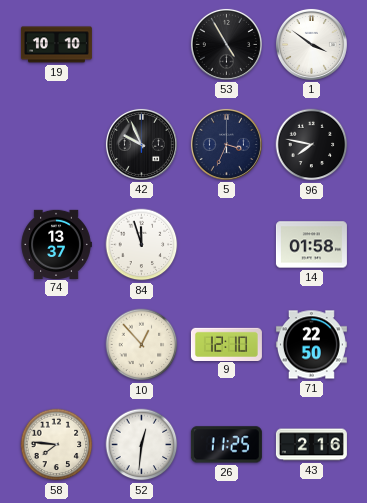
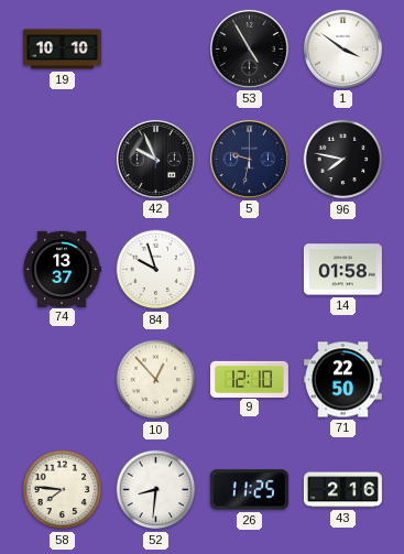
5: 3:34 -> 9:32
84: 11:57 -> 9:57
52: 12:31 -> 8:31
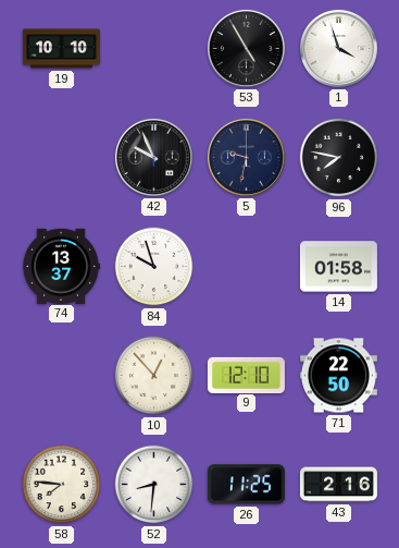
1: 3:51 -> 3:57
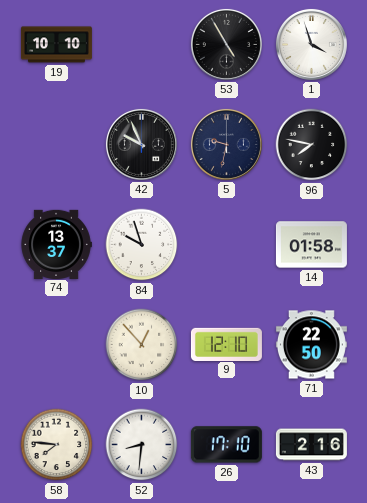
26: 11:25 -> 17:10
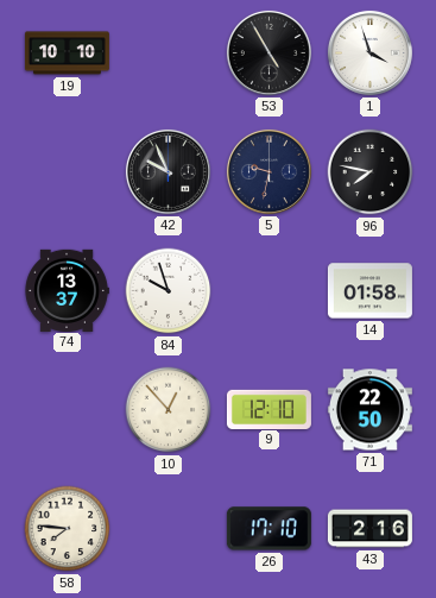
52: 8:31 -> none
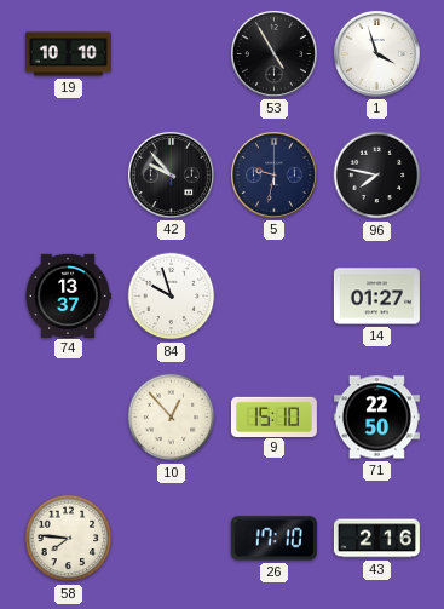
42: 9:56 -> 9:53
14: 01:58 -> 01:27
9: 12:10 -> 15:10
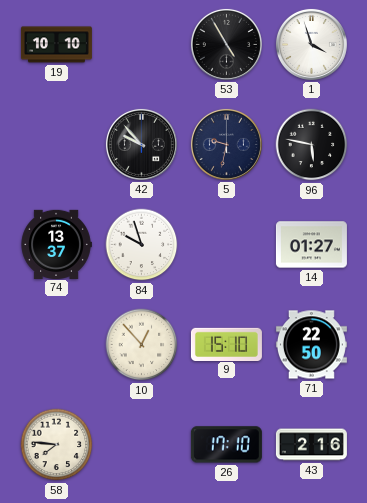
96: 7:47 -> 5:47
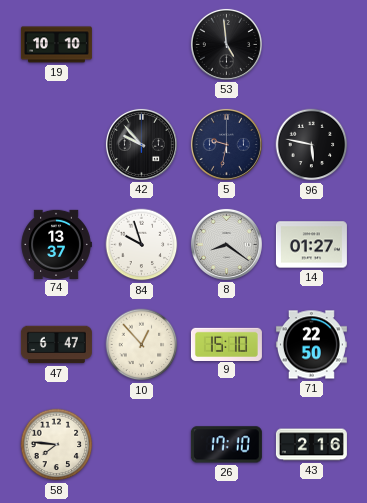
53: 4:55 -> 4:59
1: 3:57 -> none
8: none -> 8:21
47: none -> 6:47
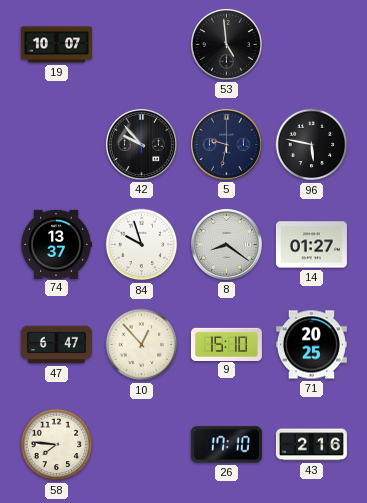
19: 10:10 -> 10:07
71: 22:50 -> 20:25
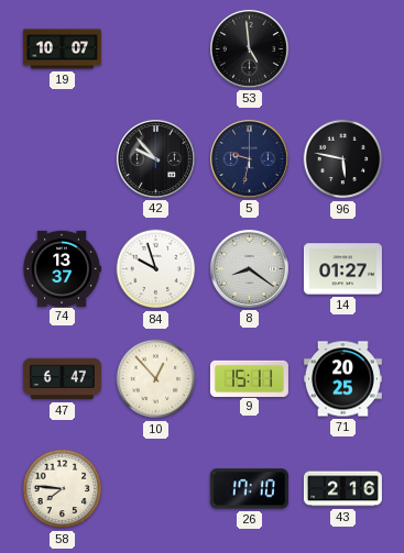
9: 15:10 -> 15:11
